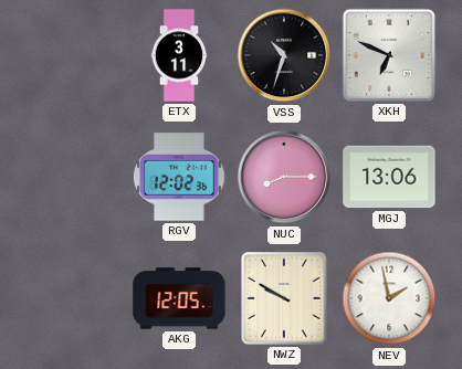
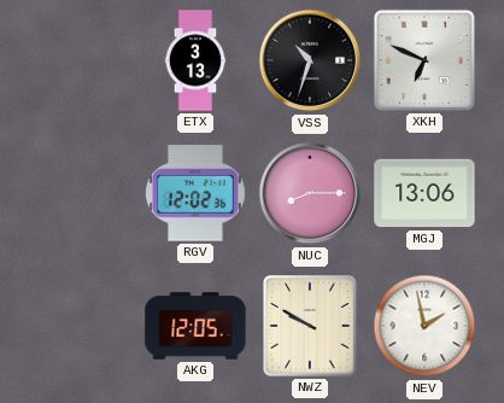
ETX: 3:11 -> 3:13
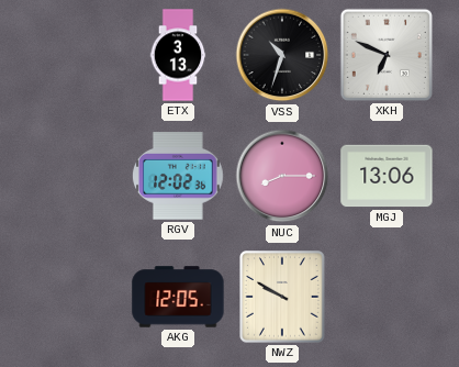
NEV: 1:58 -> none
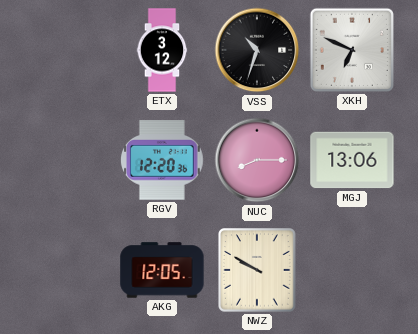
ETX: 3:13 -> 3:12
RGV: 12:02 -> 12:20
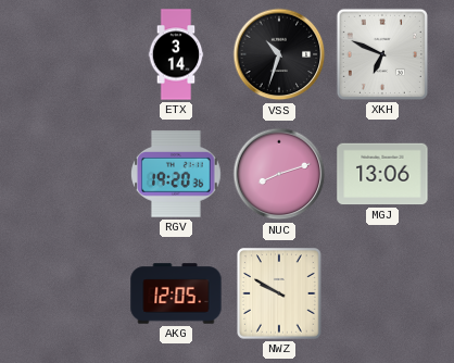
ETX: 3:12 -> 3:14
RGV: 12:20 -> 19:20
NUC: 8:15 -> 8:12
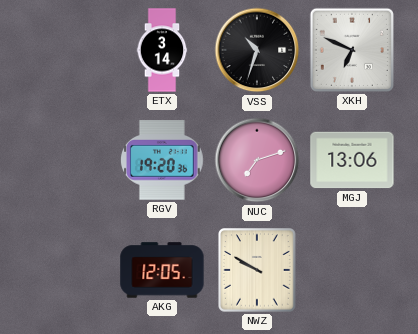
NUC: 8:12 -> 7:12
